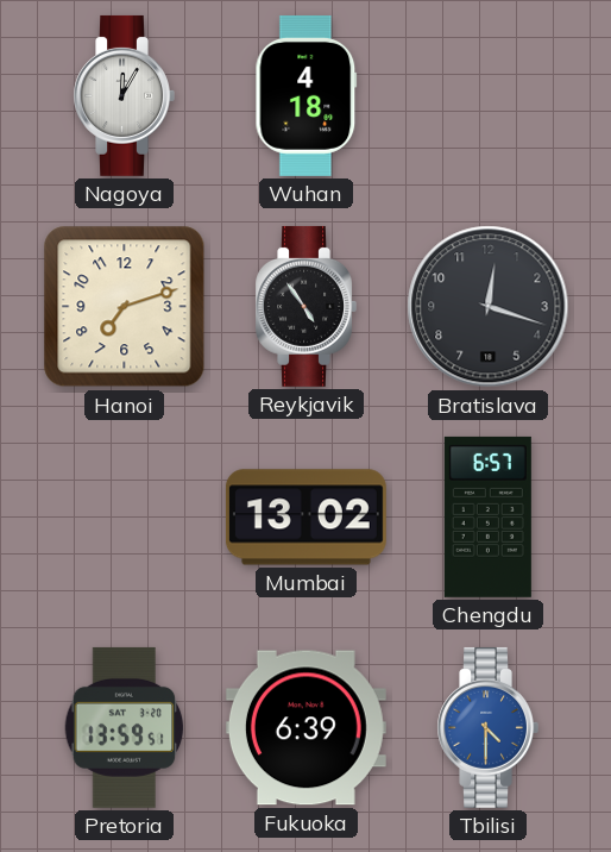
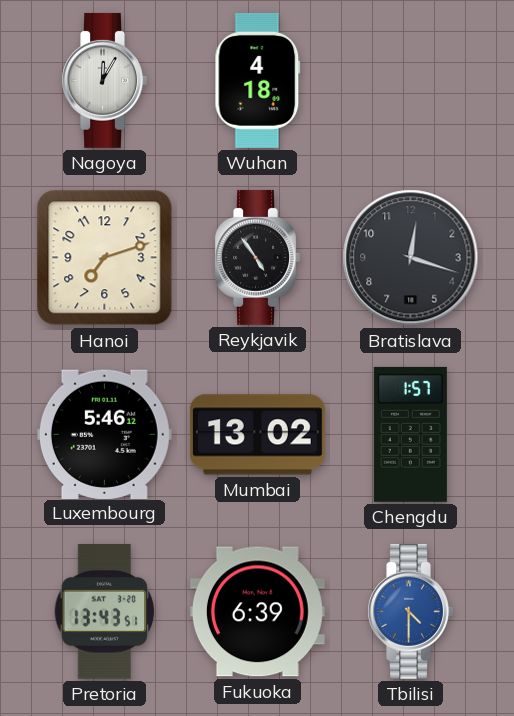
Luxembourg: none -> 5:46
Chengdu: 6:57 -> 1:57
Pretoria: 13:59 -> 13:43
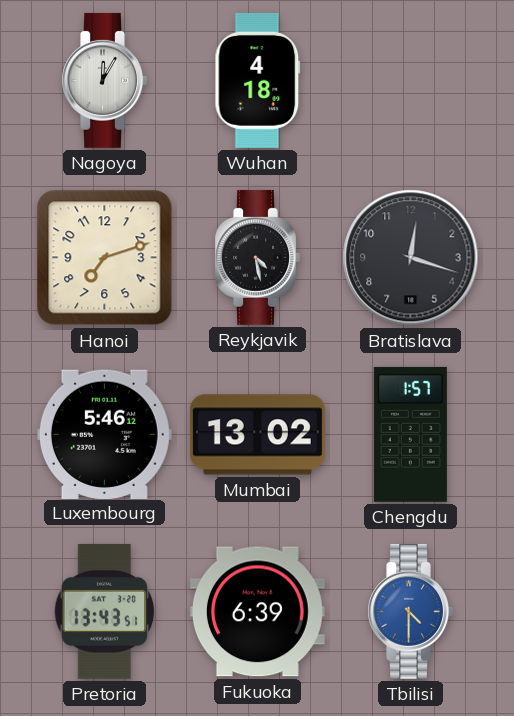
Reykjavik: 4:54 -> 4:28
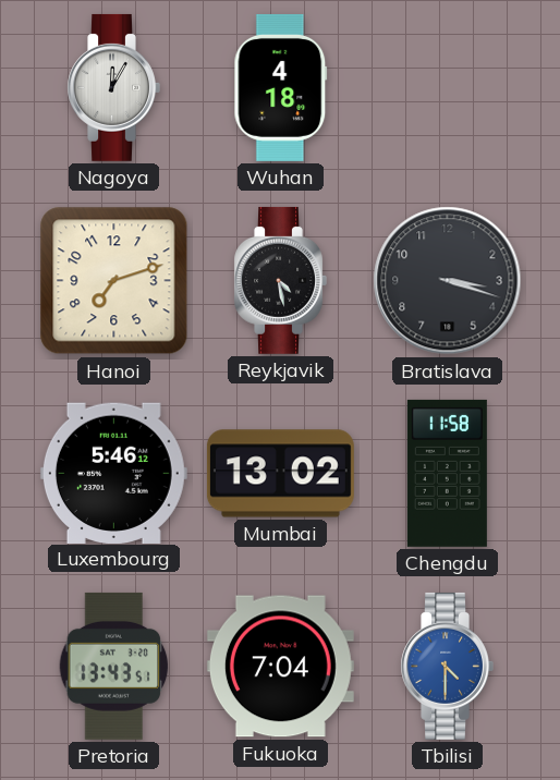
Bratislava: 12:18 -> 3:18
Chengdu: 1:57 -> 11:58
Fukuoka: 6:39 -> 7:04
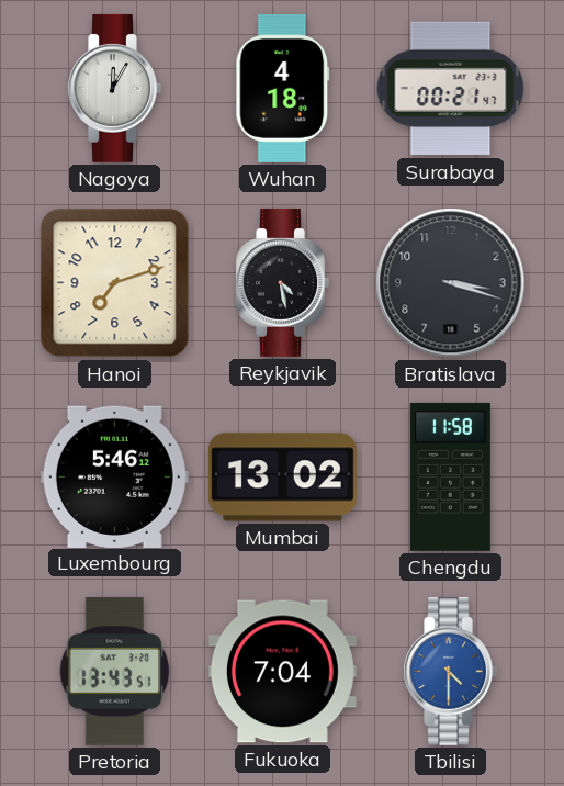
Surabaya: none -> 00:21
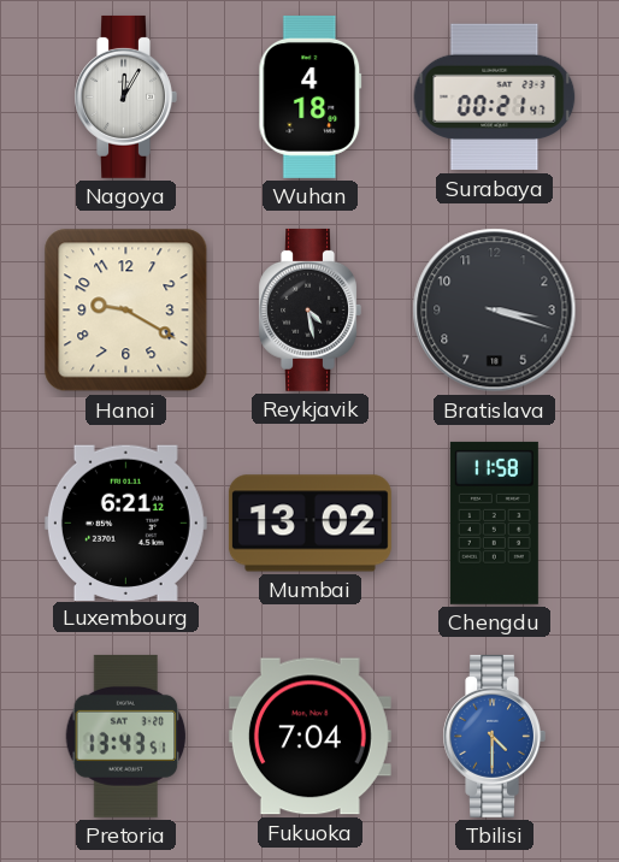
Hanoi: 7:12 -> 9:20
Luxembourg: 5:46 -> 6:21
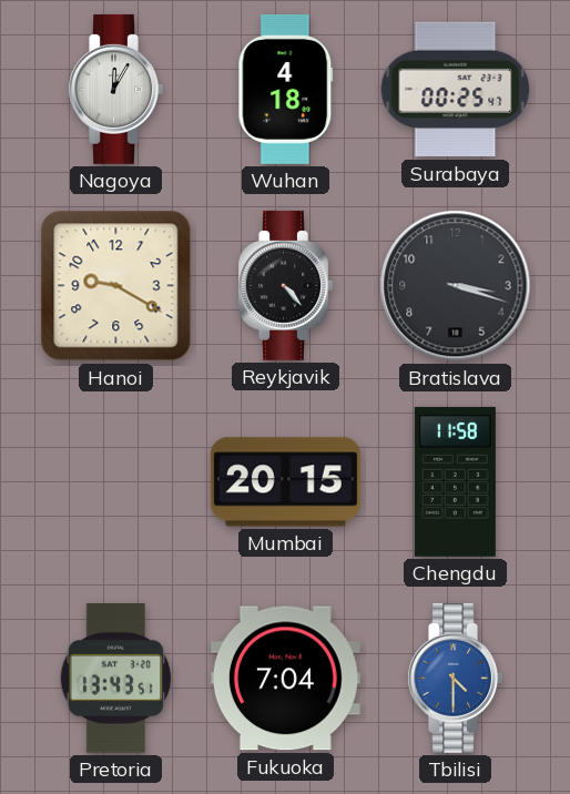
Surabaya: 00:21 -> 00:25
Reykjavik: 4:28 -> 4:23
Luxembourg: 6:21 -> none
Mumbai: 13:02 -> 20:15
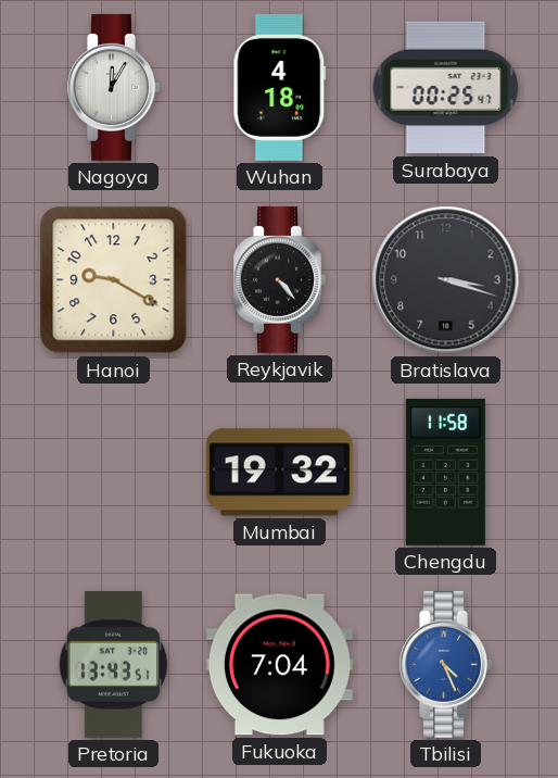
Mumbai: 20:15 -> 19:32
Tbilisi: 4:30 -> 4:26
